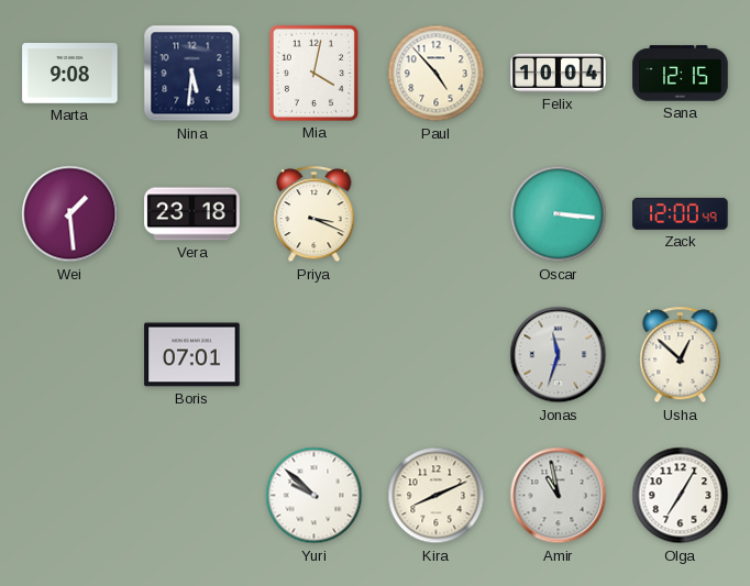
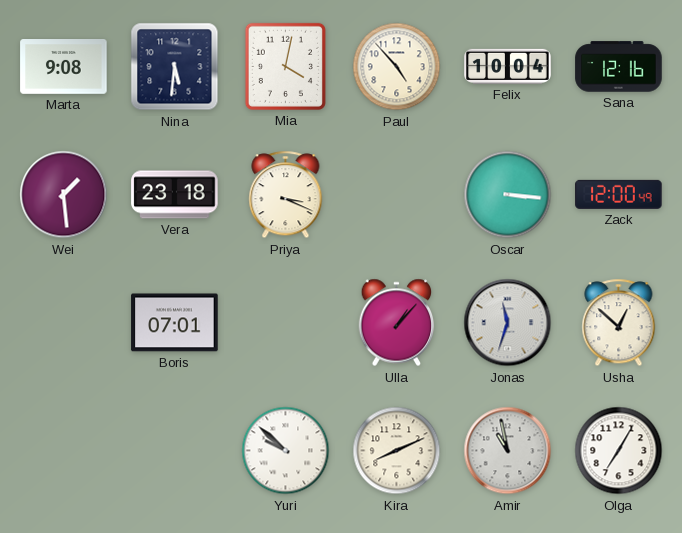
Sana: 12:15 -> 12:16
Ulla: none -> 1:07
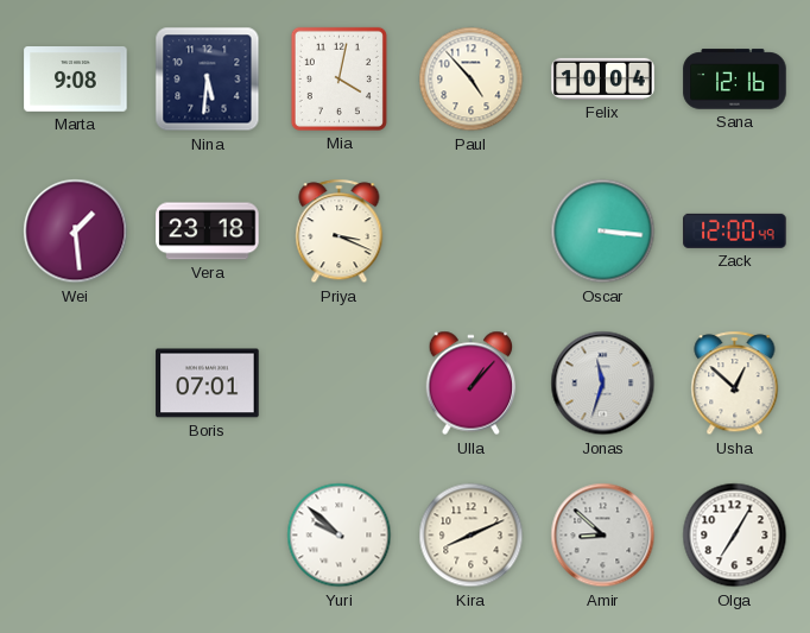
Amir: 10:58 -> 8:52
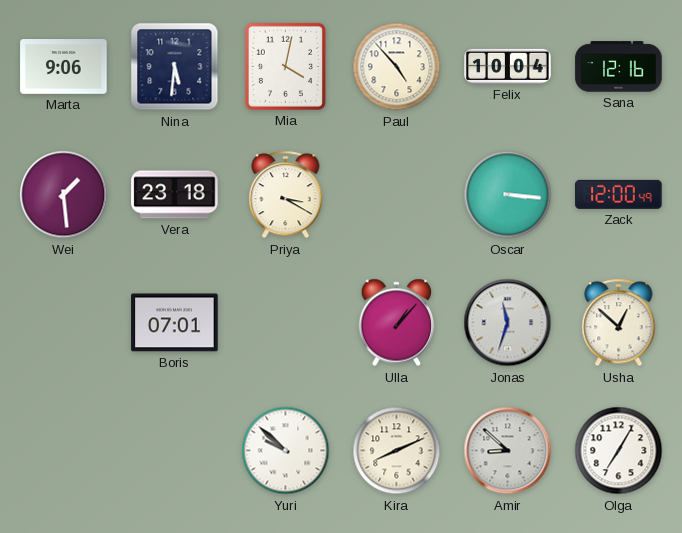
Marta: 9:08 -> 9:06
Priya: 3:19 -> 3:20
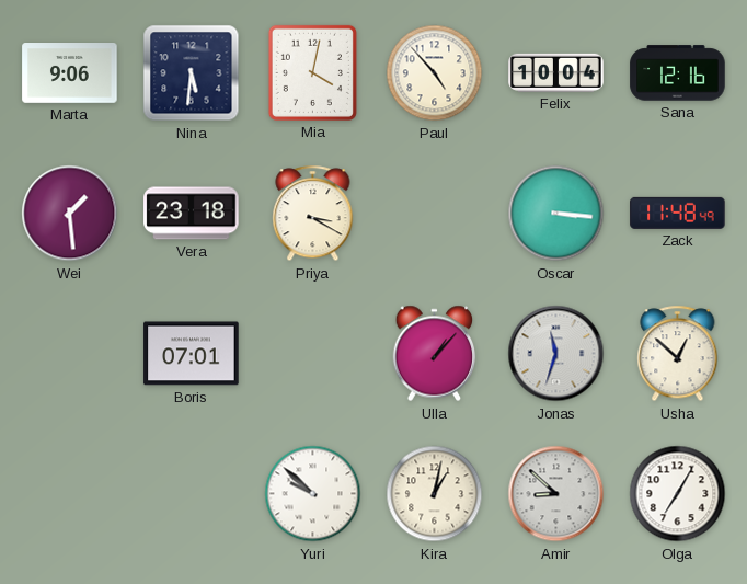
Zack: 12:00 -> 11:48
Kira: 8:11 -> 1:02
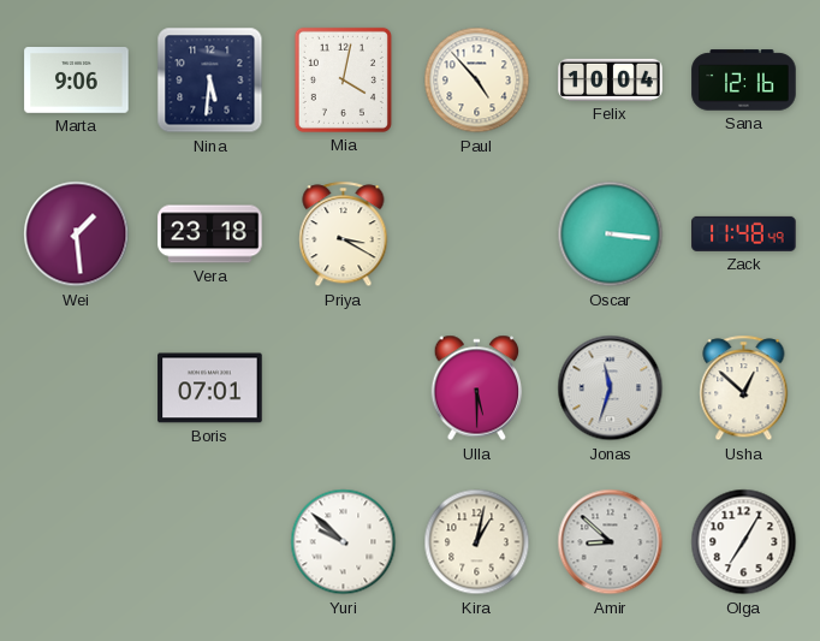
Ulla: 1:07 -> 5:30
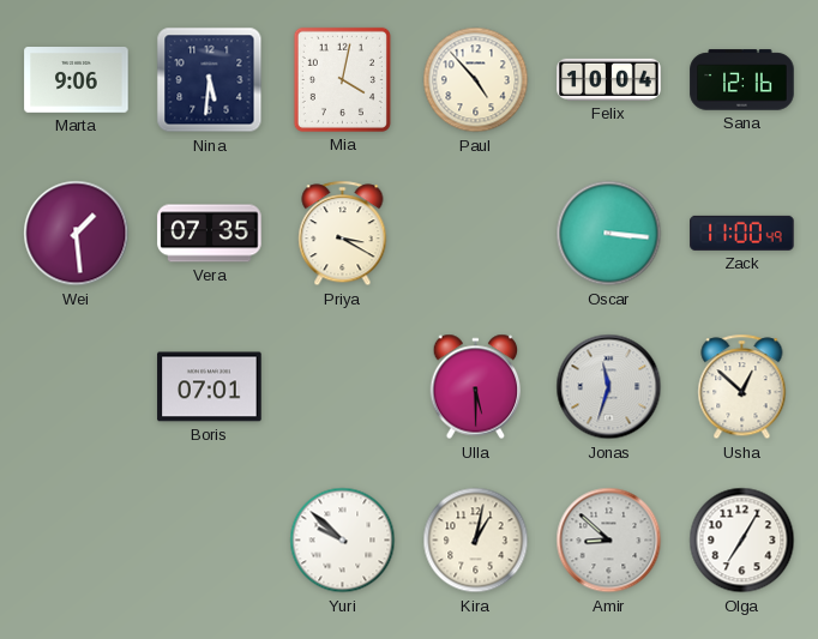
Vera: 23:18 -> 07:35
Zack: 11:48 -> 11:00
